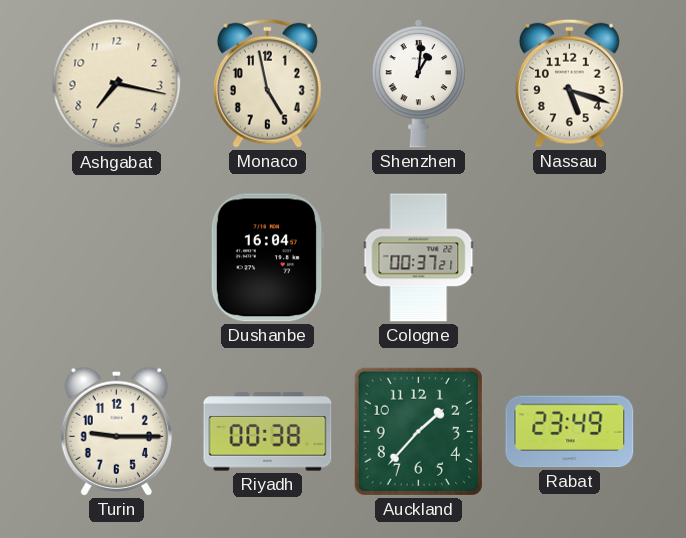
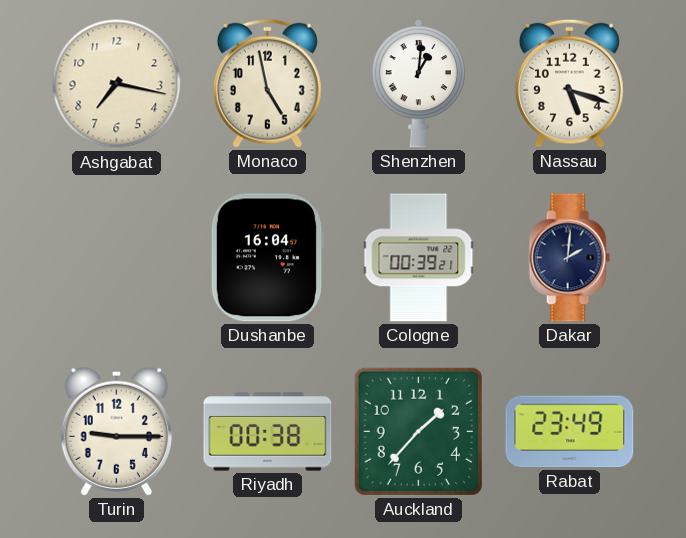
Cologne: 00:37 -> 00:39
Dakar: none -> 2:01
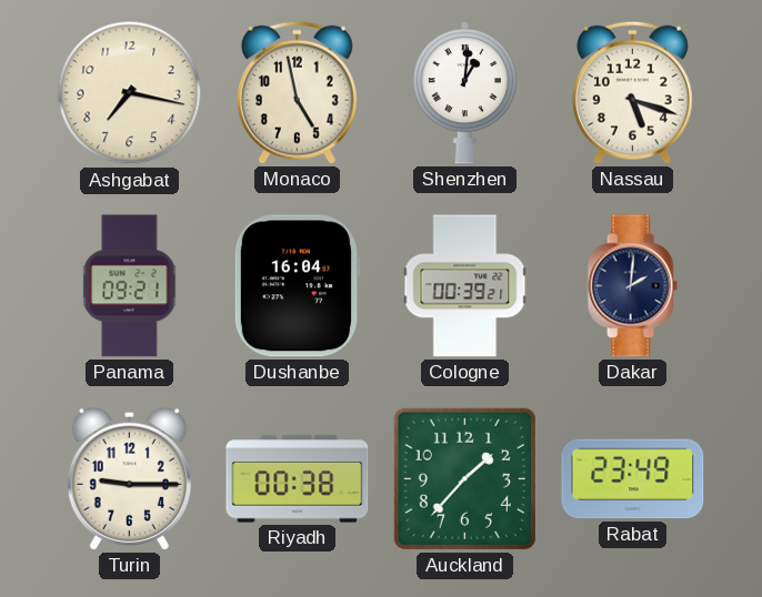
Panama: none -> 09:21
